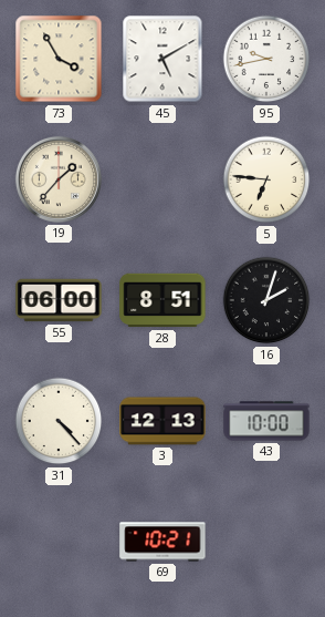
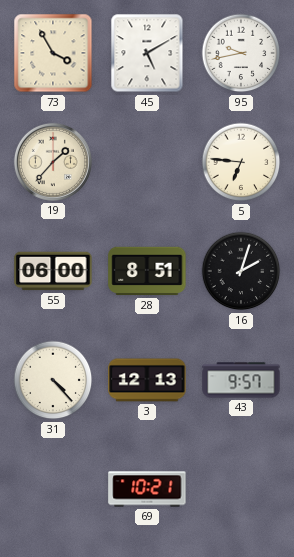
43: 10:00 -> 9:57
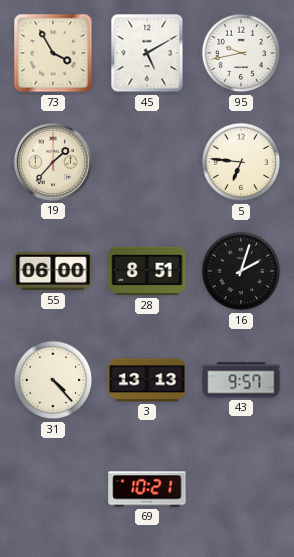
3: 12:13 -> 13:13
